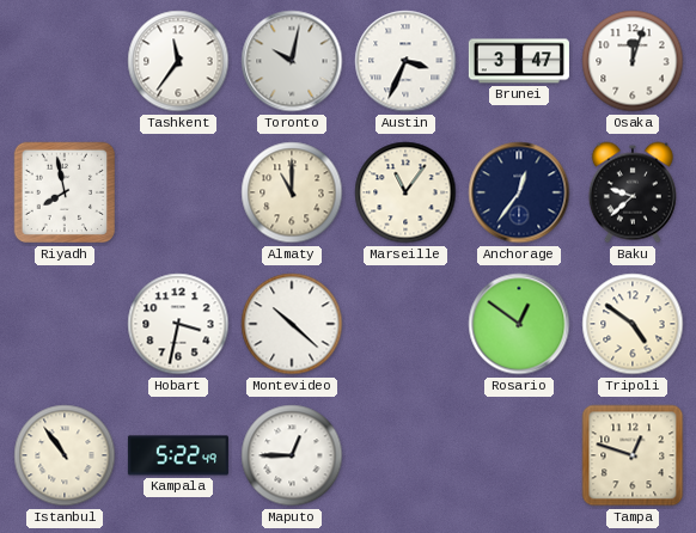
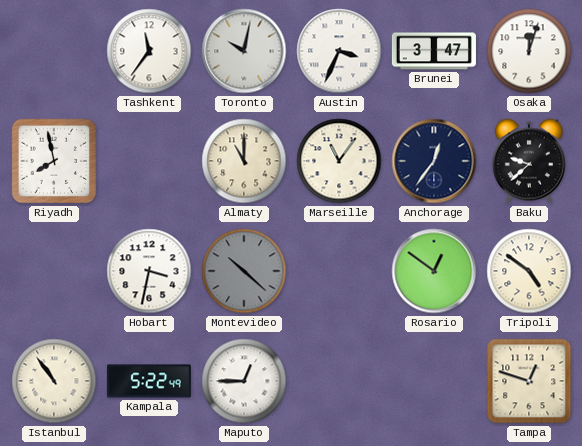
Montevideo dial: white -> grey
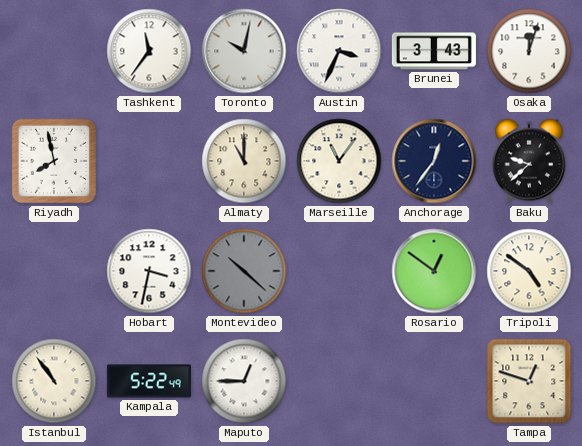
Brunei: 3:47 -> 3:43
